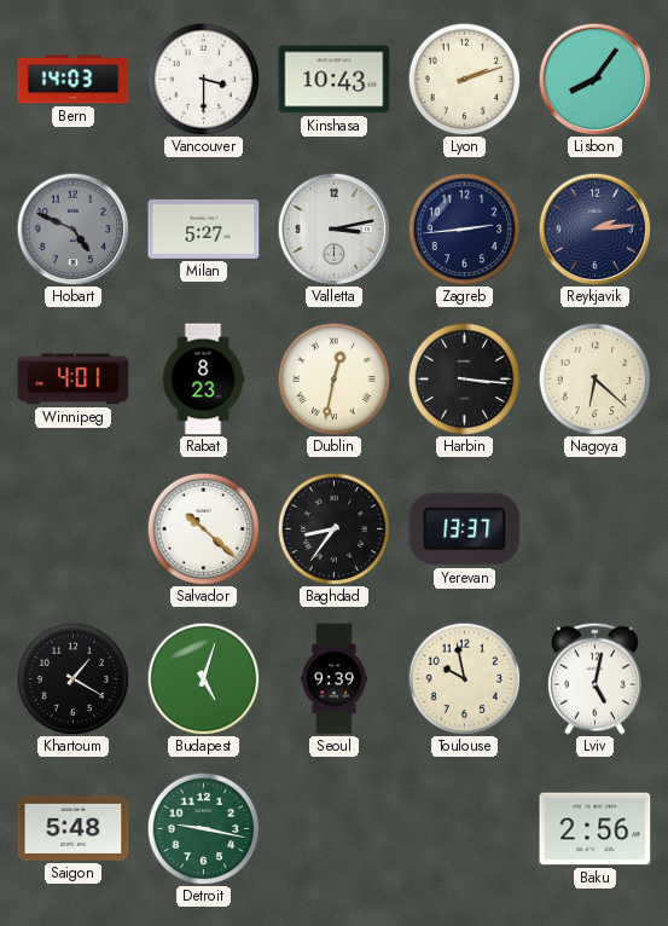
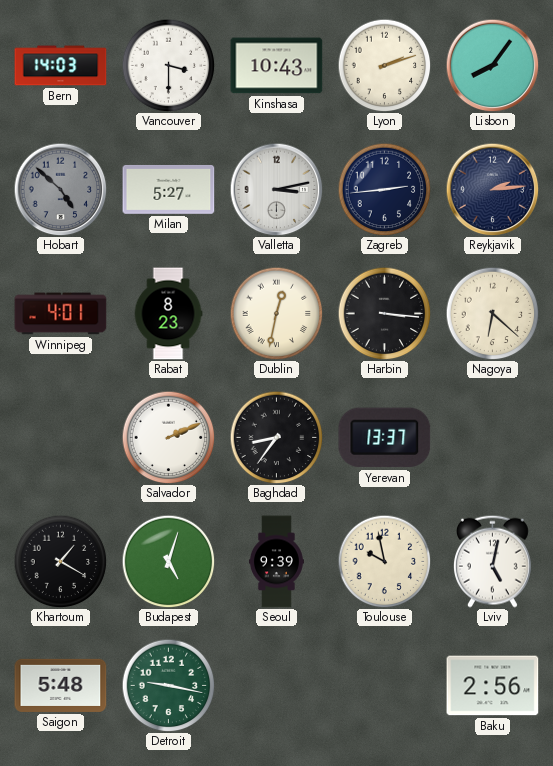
Hobart: 4:49 -> 4:52
Salvador: 10:22 -> 2:11
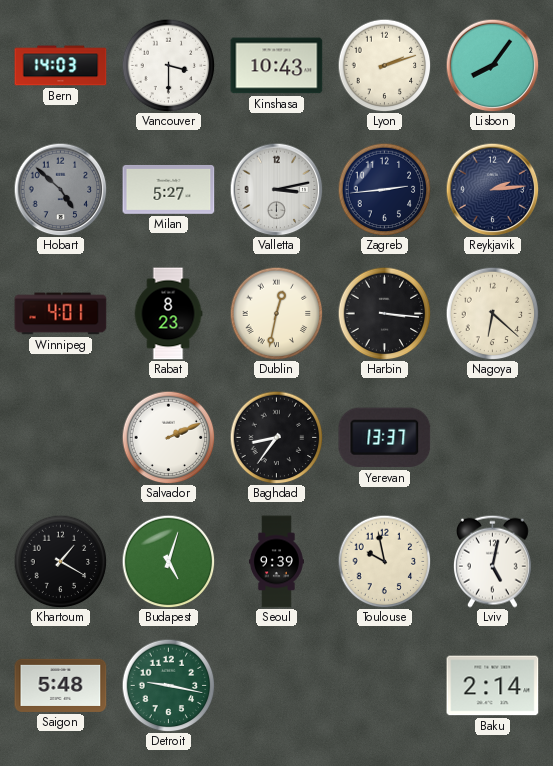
Baku: 2:56 -> 2:14
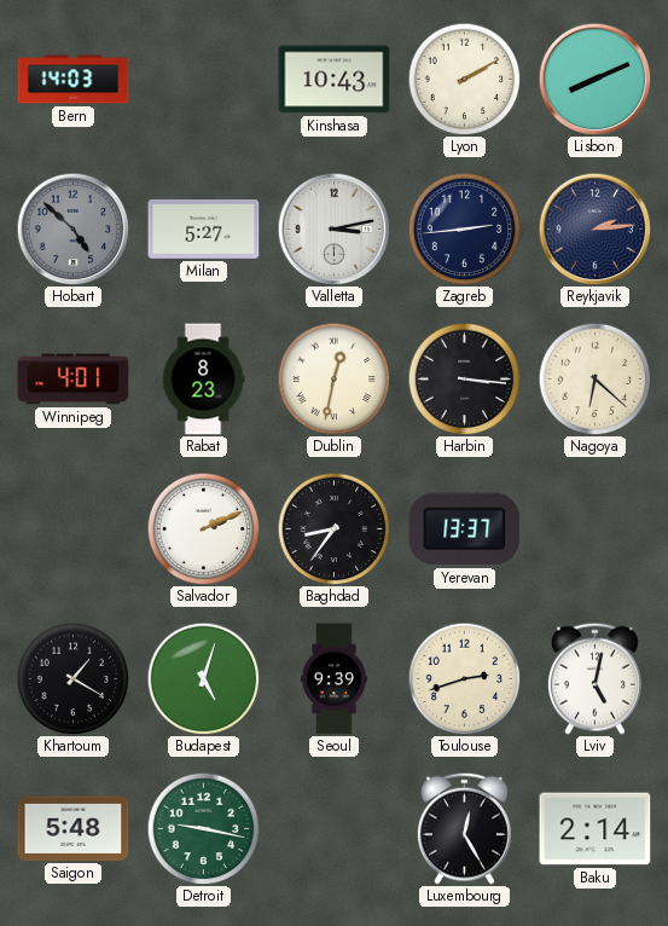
Vancouver: 3:30 -> none
Lyon: 2:12 -> 2:10
Lisbon: 8:06 -> 8:11
Toulouse: 9:58 -> 2:42
Luxembourg: none -> 12:25
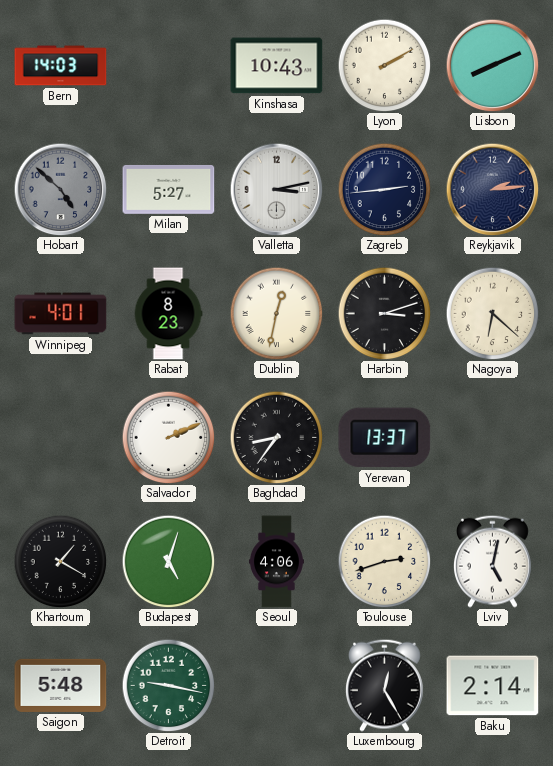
Harbin: 3:16 -> 3:12
Seoul: 9:39 -> 4:06
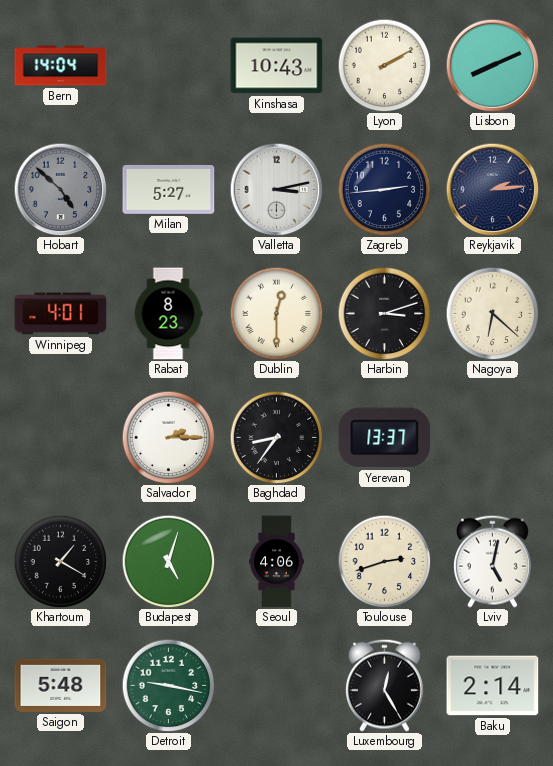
Bern: 14:03 -> 14:04
Dublin: 12:32 -> 12:30
Salvador: 2:11 -> 2:15
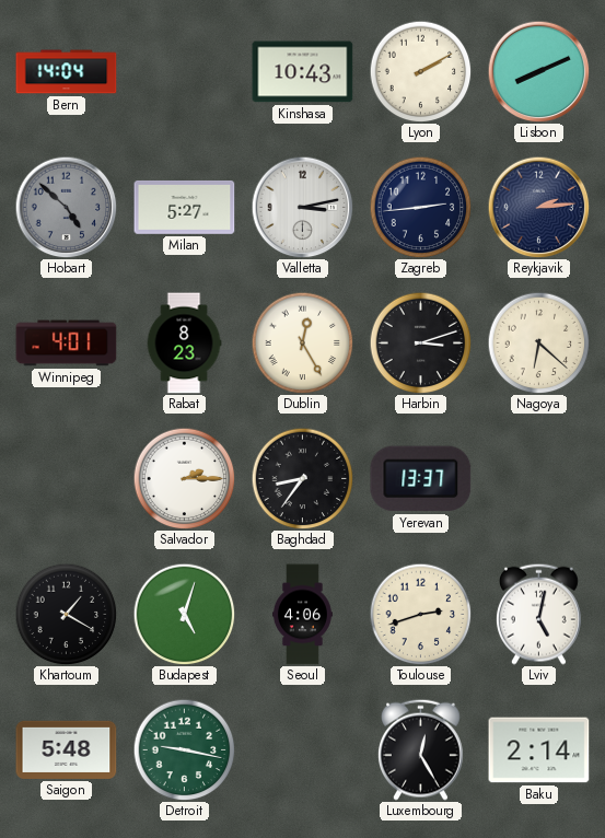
Dublin: 12:30 -> 12:25
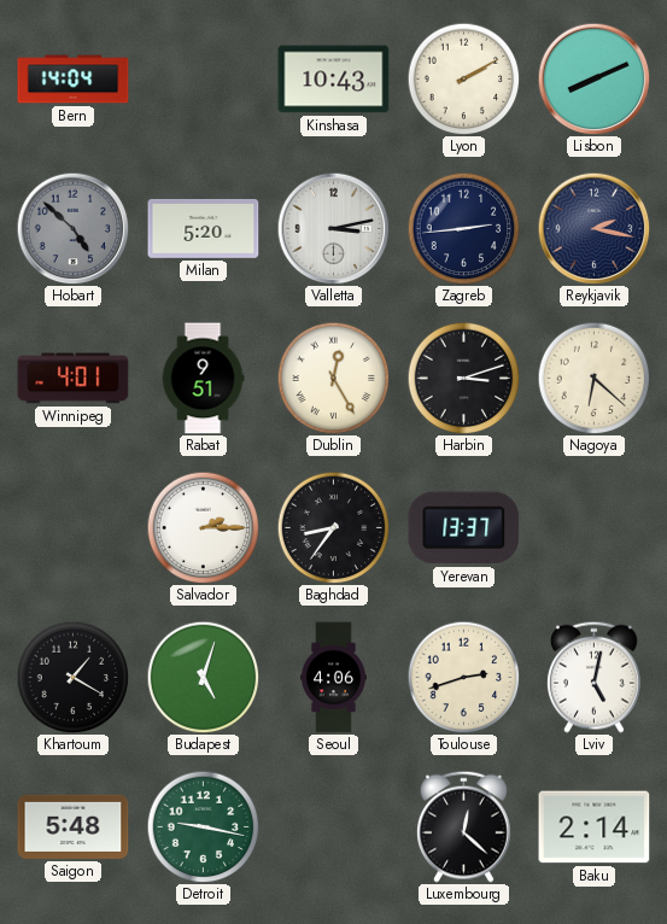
Milan: 5:27 -> 5:20
Reykjavik: 2:14 -> 2:17
Rabat: 8:23 -> 9:51
Luxembourg: 12:25 -> 12:22
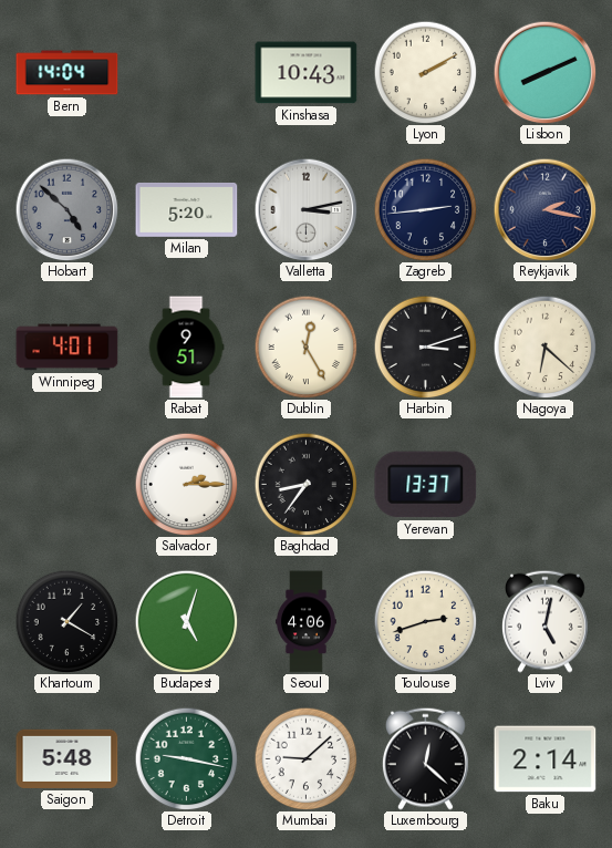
Mumbai: none -> 9:08
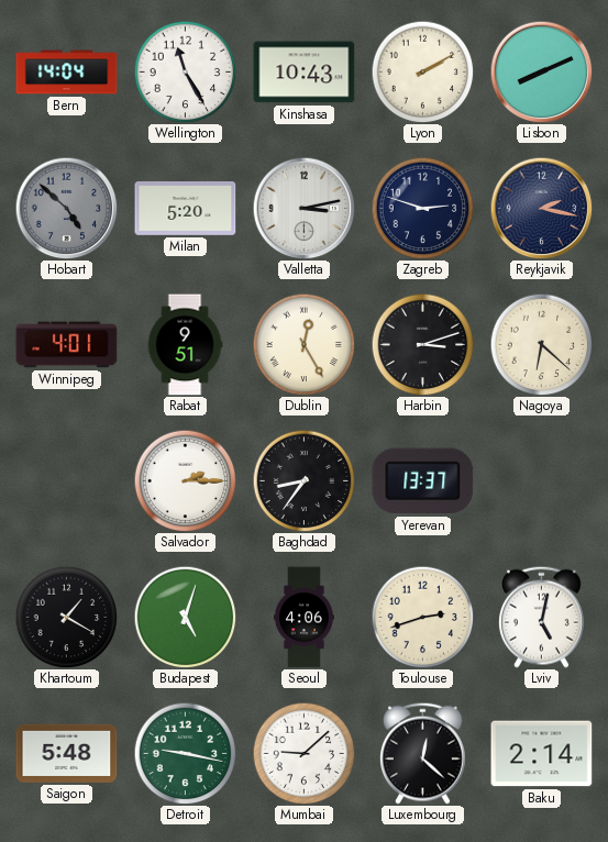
Wellington: none -> 11:25
Zagreb: 2:44 -> 2:48
